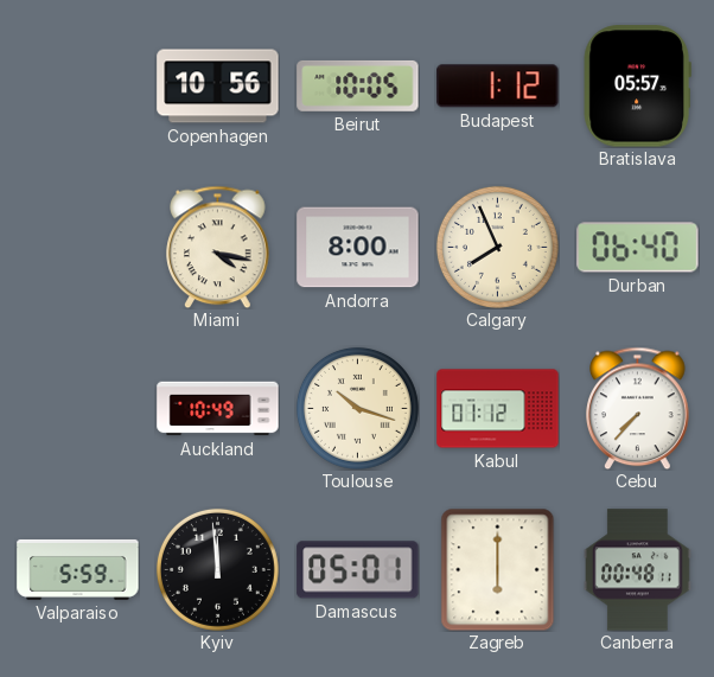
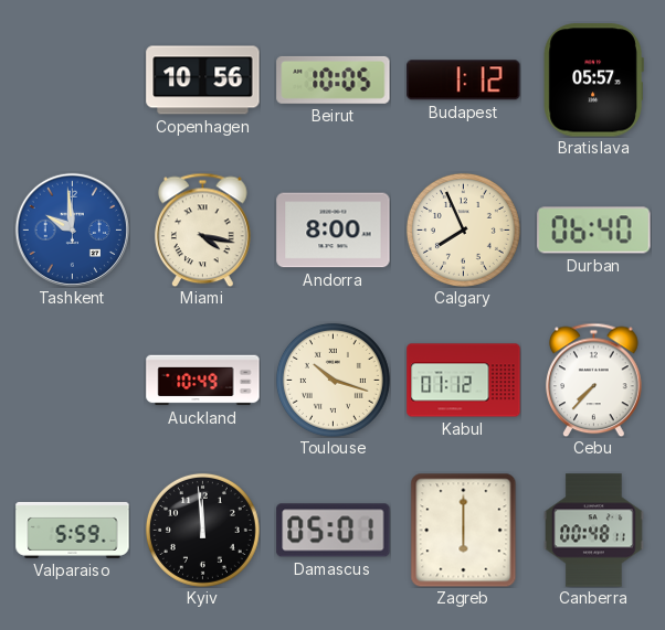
Tashkent: none -> 9:59
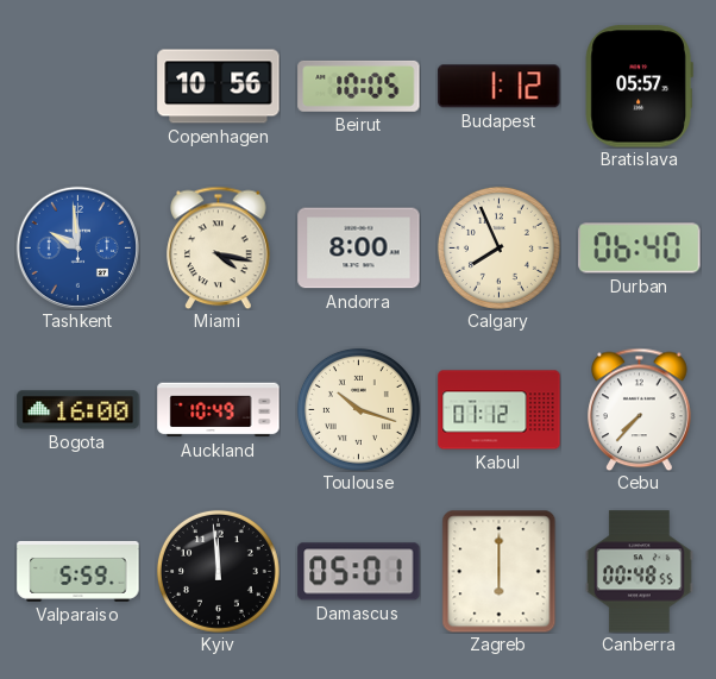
Bogota: none -> 16:00
Canberra: 00:48:11 -> 00:48:55
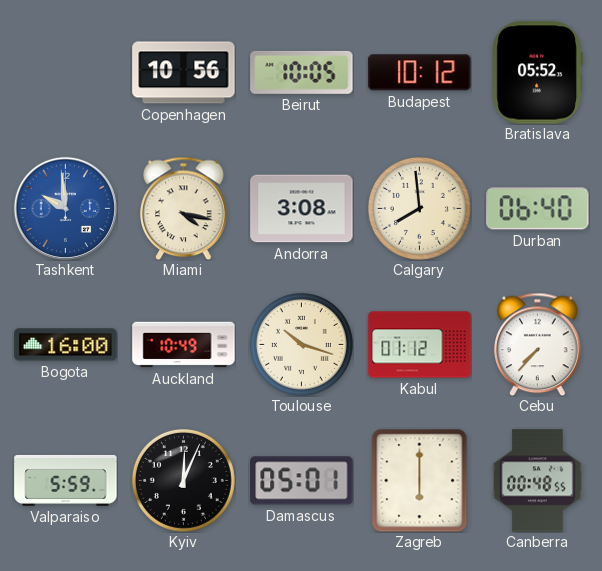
Budapest: 1:12 -> 10:12
Bratislava: 05:57 -> 05:52
Andorra: 8:00 -> 3:08
Calgary: 7:56 -> 7:59
Kyiv: 11:59 -> 12:04
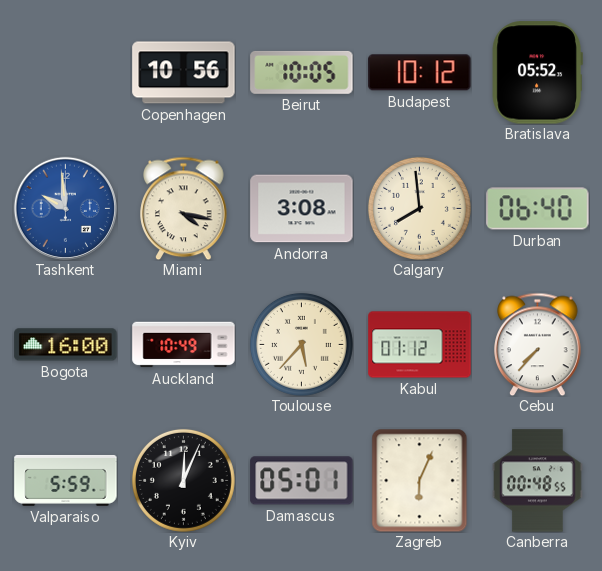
Toulouse: 10:18 -> 5:37
Zagreb: 6:00 -> 6:04
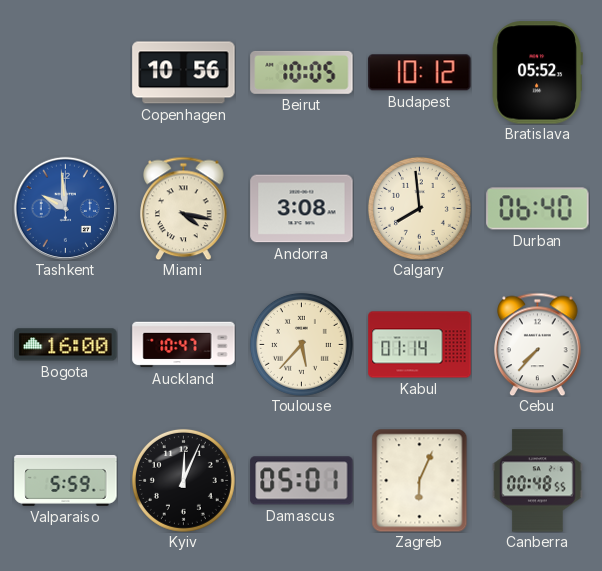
Auckland: 10:49 -> 10:47
Kabul: 01:12 -> 01:14
